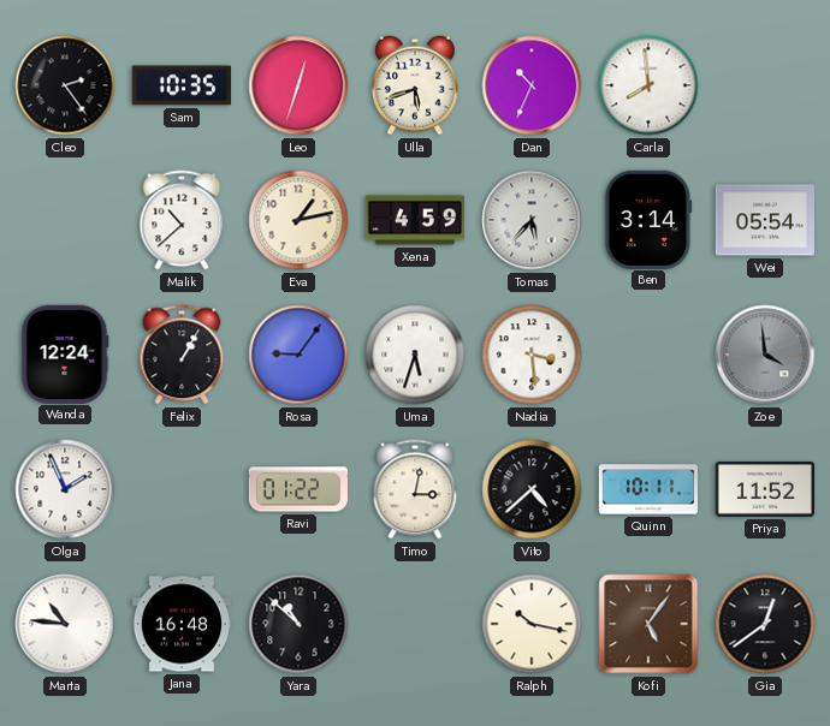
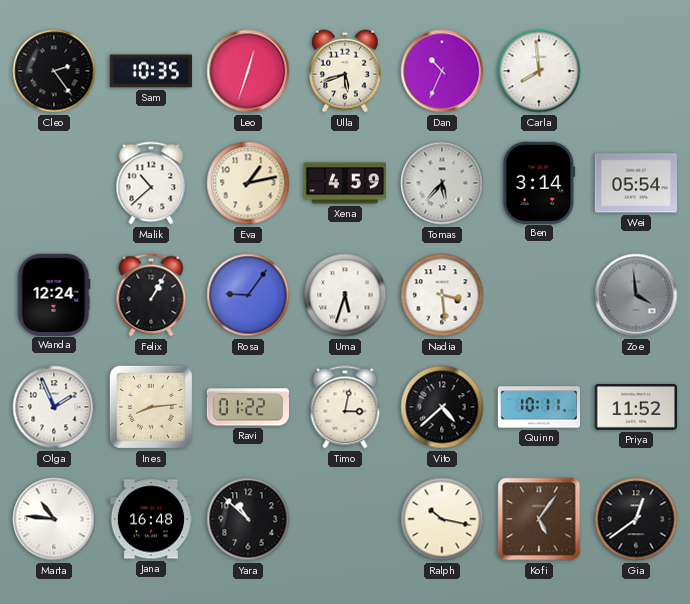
Ines: none -> 8:14
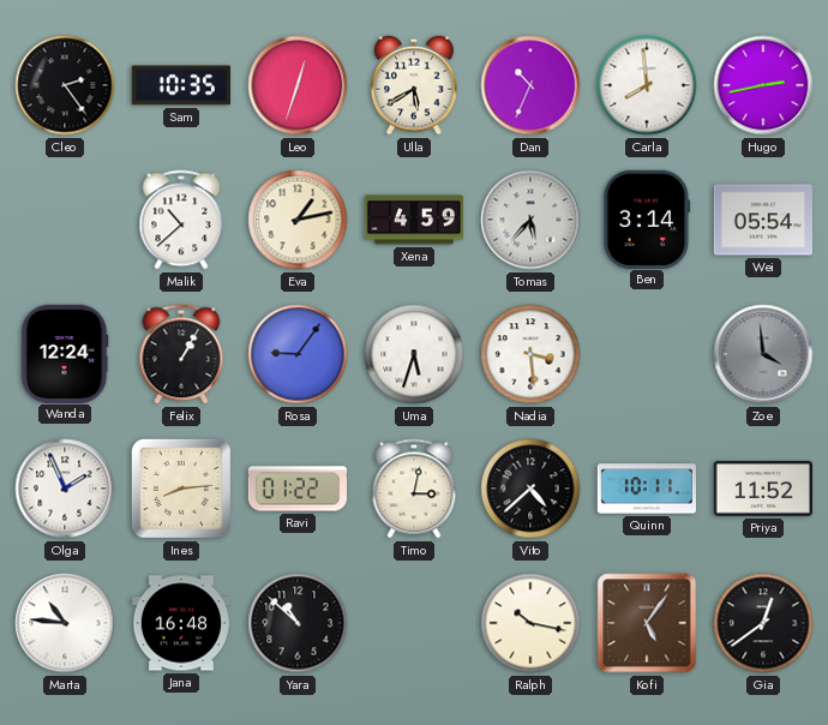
Ulla: 5:42 -> 5:40
Hugo: none -> 2:43
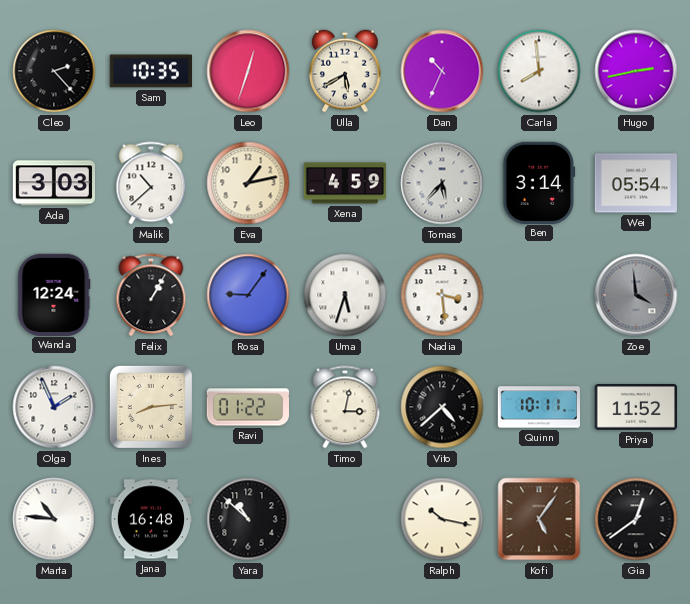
Cleo: 2:24 -> 2:23
Ada: none -> 3:03
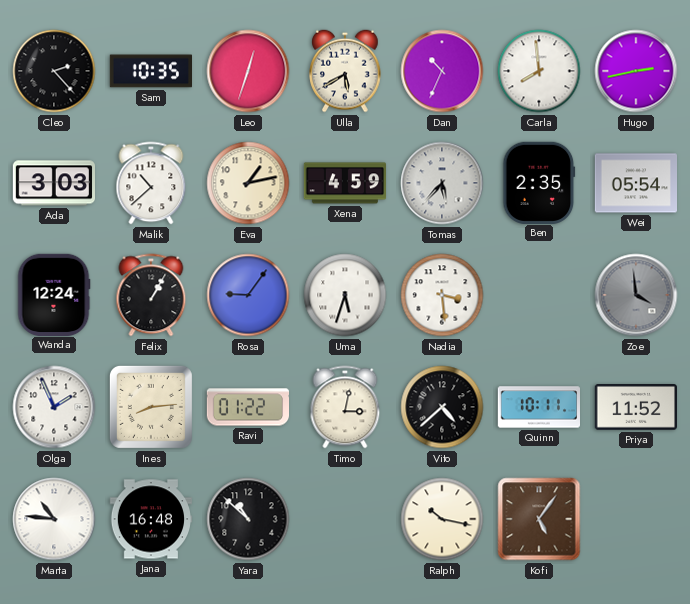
Ben: 3:14 -> 2:35
Gia: 12:39 -> none
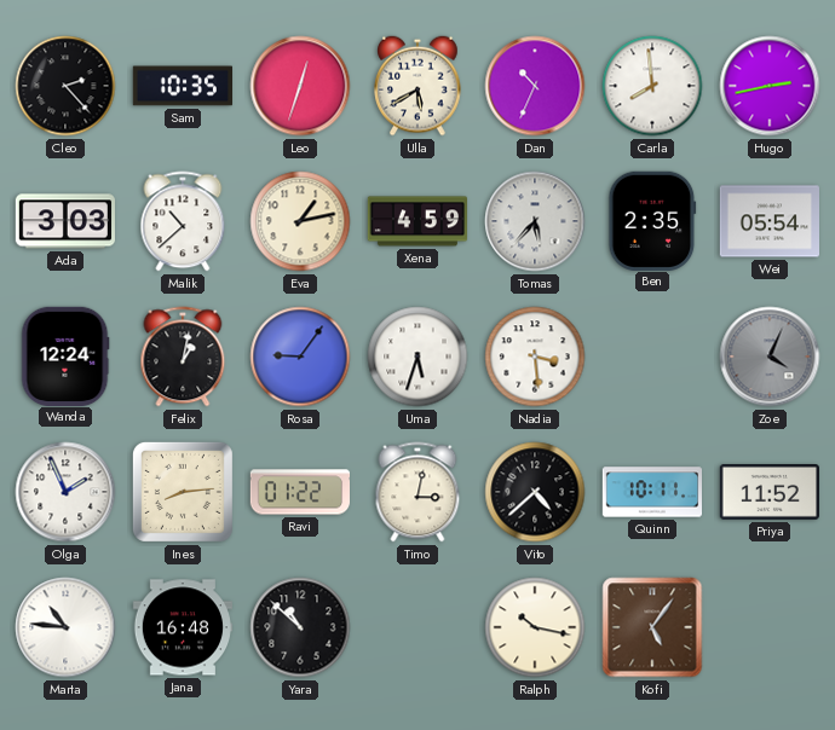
Felix: 1:05 -> 1:02
Zoe: 3:59 -> 4:04
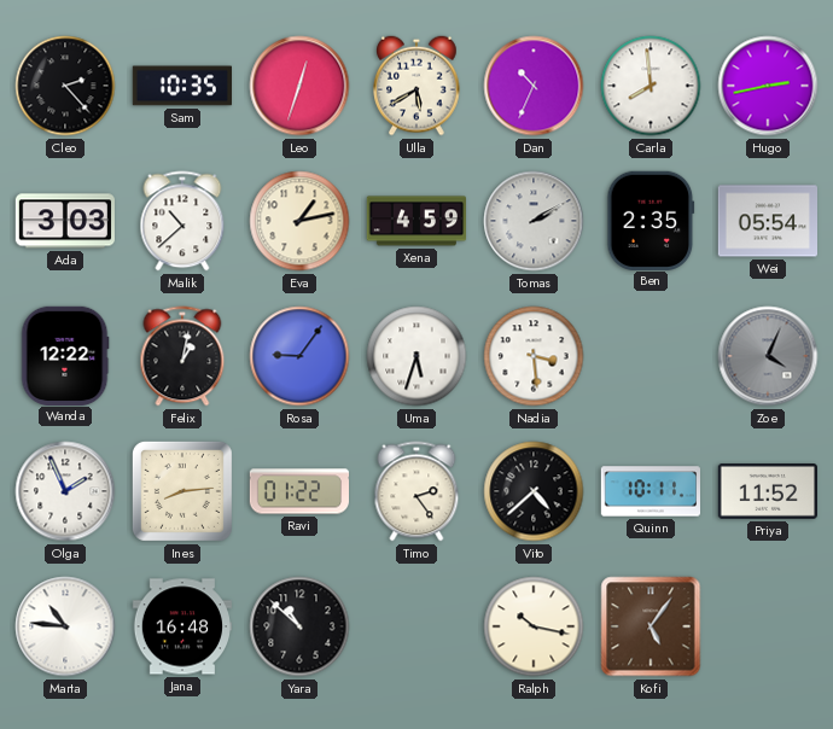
Tomas: 5:37 -> 2:10
Wanda: 12:24 -> 12:22
Timo: 3:02 -> 2:24
